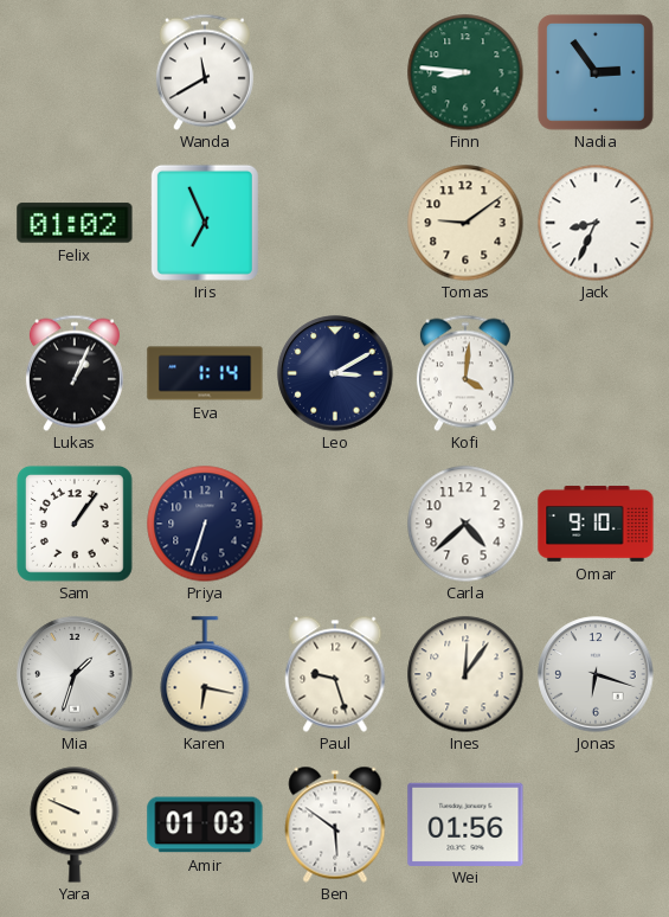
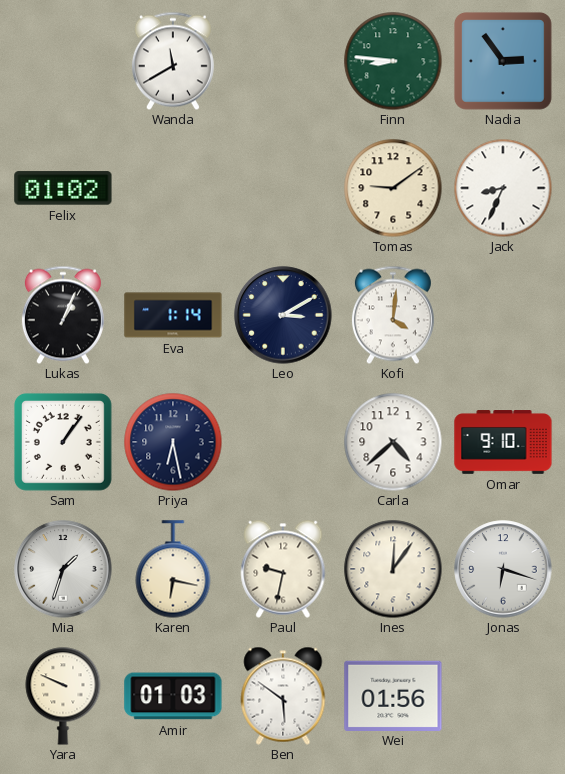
Iris: 6:56 -> none
Priya: 6:33 -> 6:28
Paul: 9:27 -> 9:32
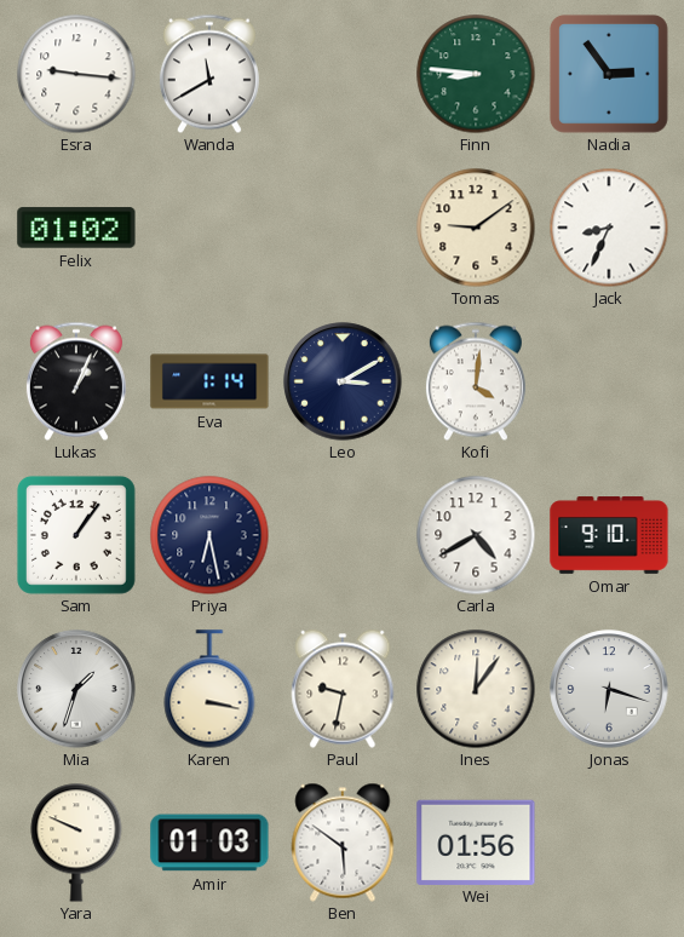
Esra: none -> 9:16
Carla: 4:38 -> 4:40
Karen: 6:17 -> 3:17
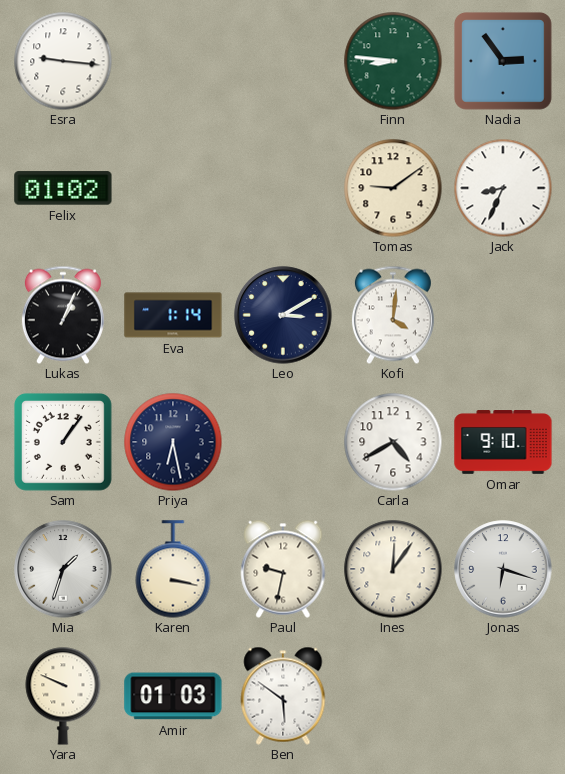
Wanda: 11:40 -> none
Wei: 01:56 -> none
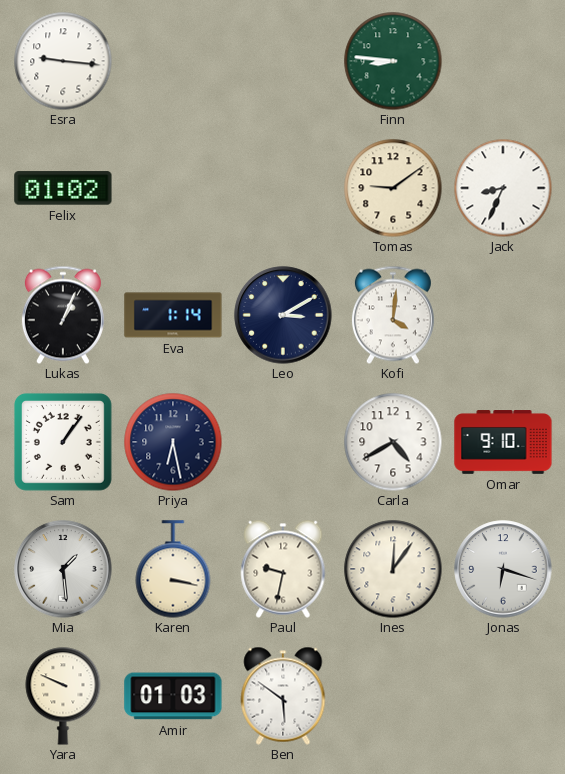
Nadia: 2:54 -> none
Mia: 1:33 -> 1:29
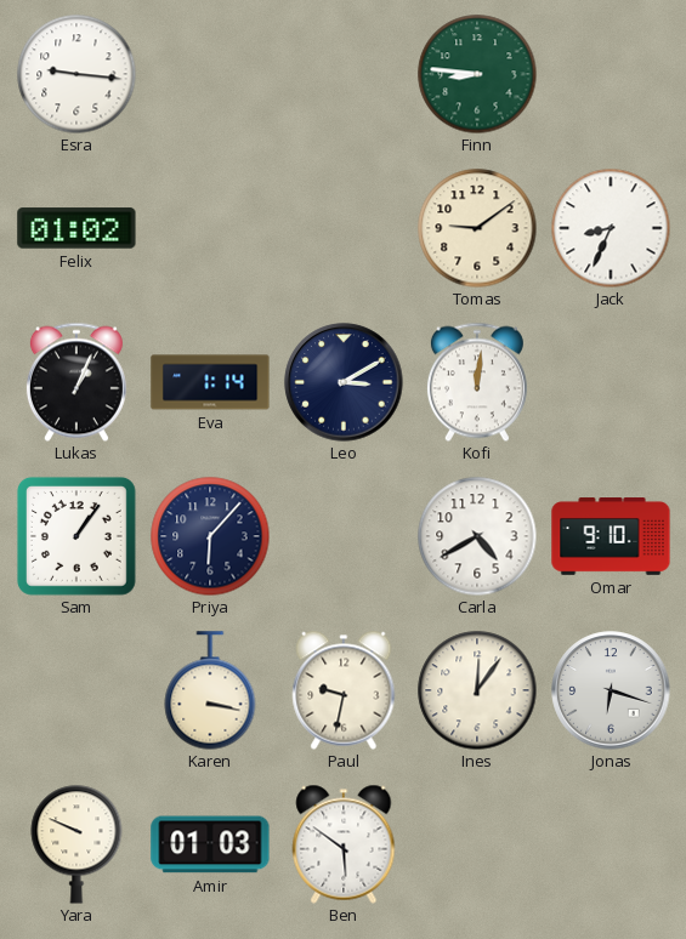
Kofi: 4:01 -> 12:01
Priya: 6:28 -> 6:07
Mia: 1:29 -> none
